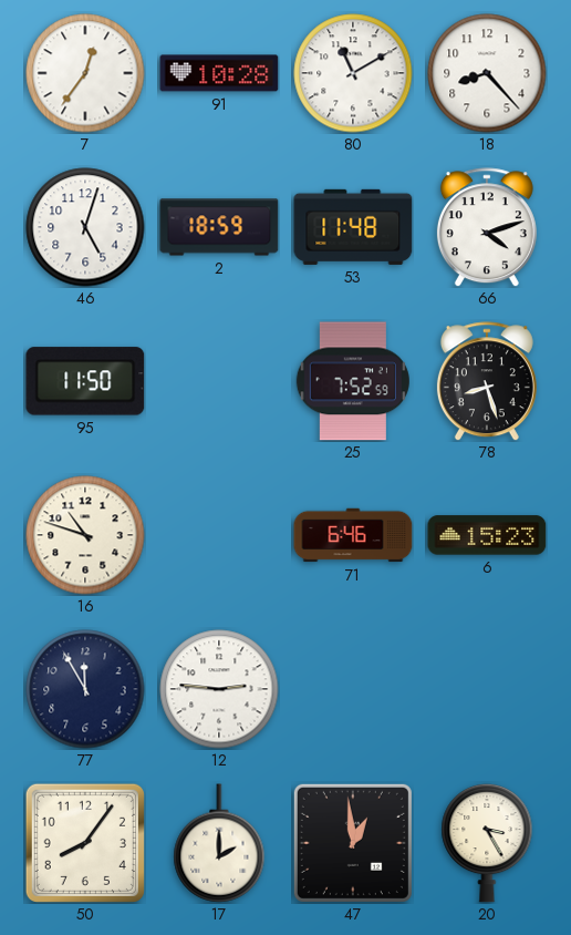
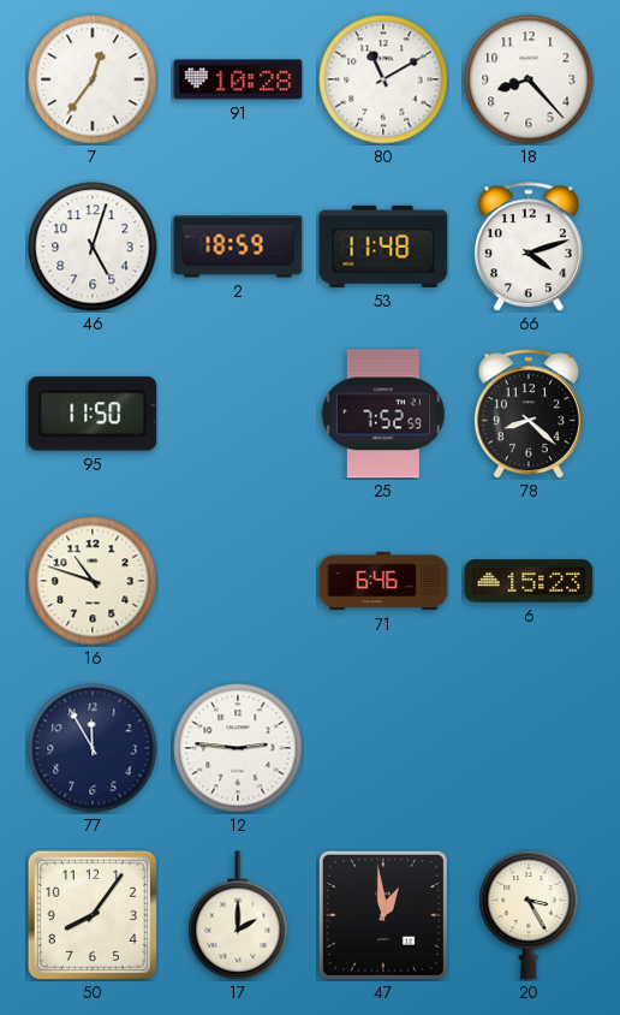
78: 8:27 -> 8:22
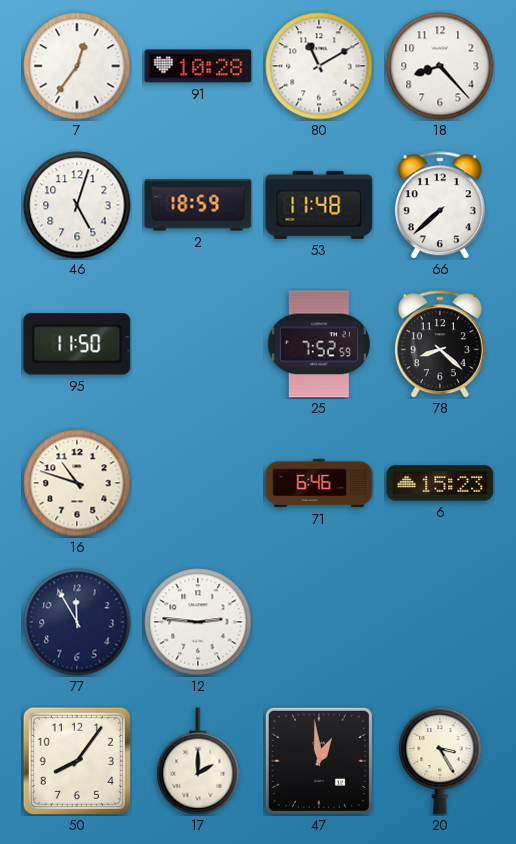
66: 4:12 -> 7:38
